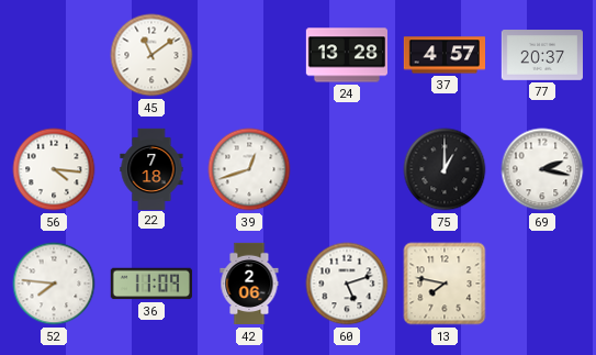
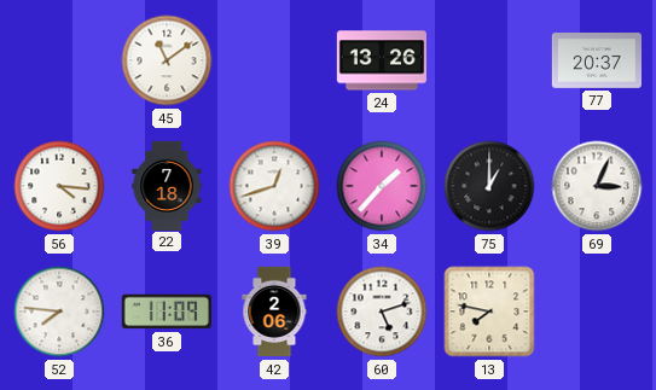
24: 13:28 -> 13:26
37: 4:57 -> none
34: none -> 1:37
69: 2:17 -> 3:04
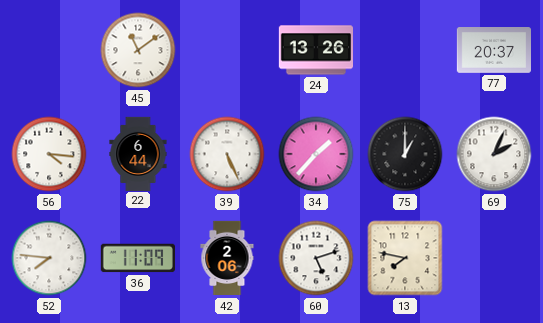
22: 7:18 -> 6:44
39: 12:42 -> 5:26
69: 3:04 -> 2:04
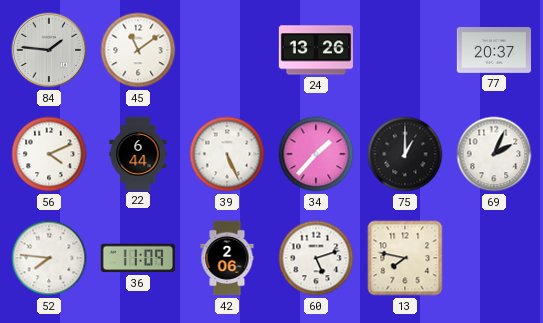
84: none -> 1:46
56: 4:16 -> 4:11
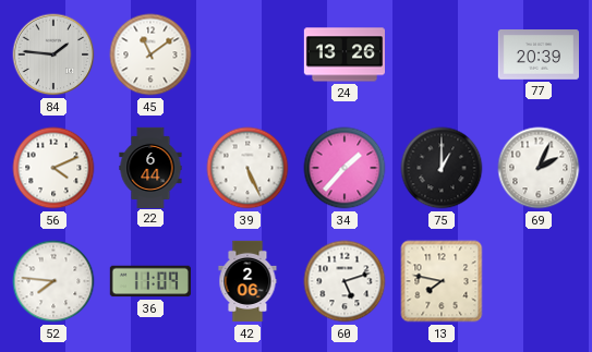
77: 20:37 -> 20:39
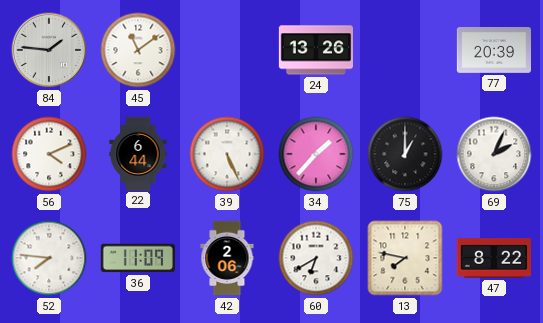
60: 5:12 -> 6:40
47: none -> 8:22
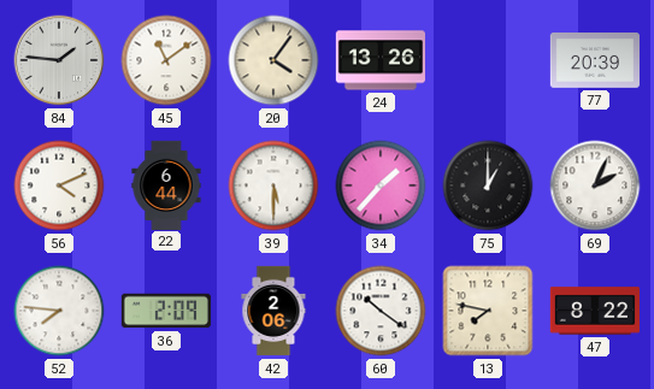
20: none -> 4:06
39: 5:26 -> 5:30
36: 11:09 -> 2:09
60: 6:40 -> 10:21
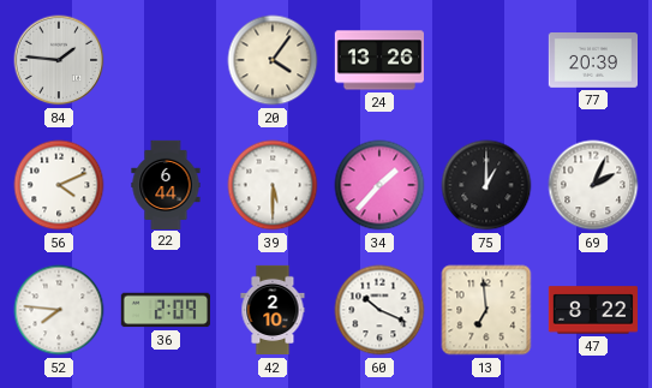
45: 11:09 -> none
42: 2:06 -> 2:10
60: 10:21 -> 10:19
13: 7:47 -> 6:59
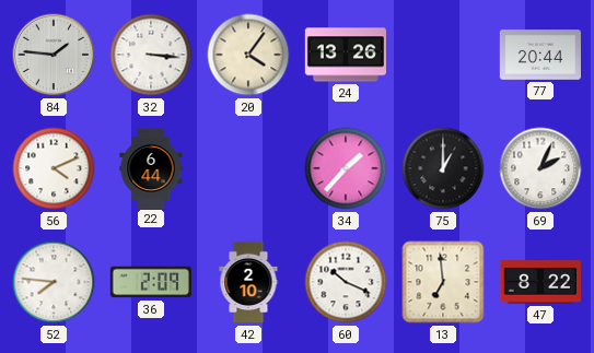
32: none -> 3:16
77: 20:39 -> 20:44
39: 5:30 -> none
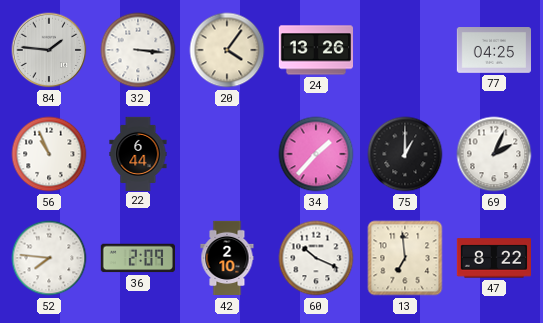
77: 20:44 -> 04:25
56: 4:11 -> 10:56
